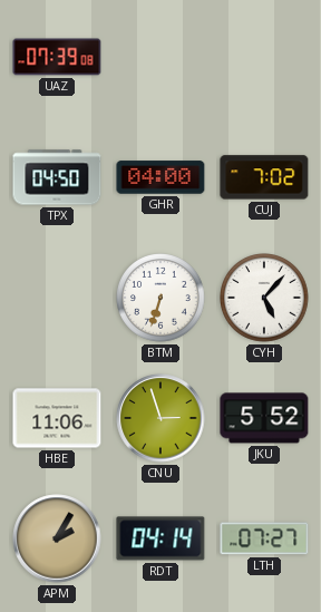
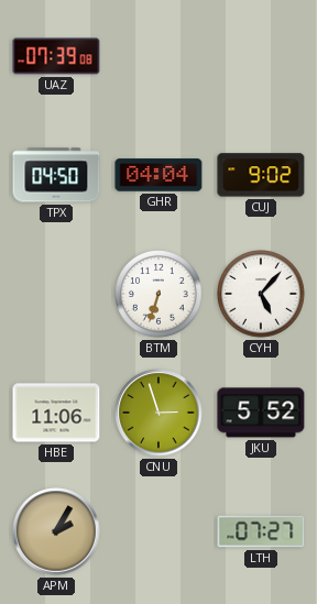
GHR: 04:00 -> 04:04
CUJ: 7:02 -> 9:02
RDT: 04:14 -> none
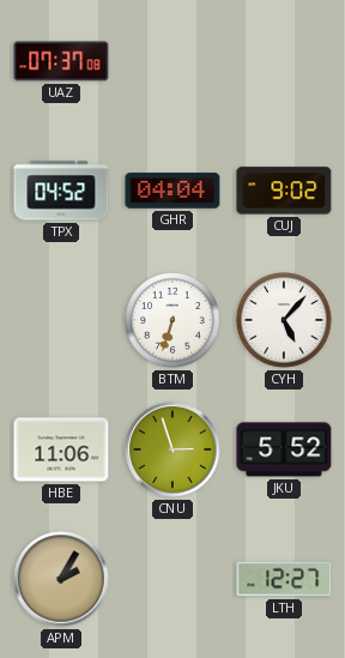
UAZ: 07:39 -> 07:37
TPX: 04:50 -> 04:52
LTH: 07:27 -> 12:27
